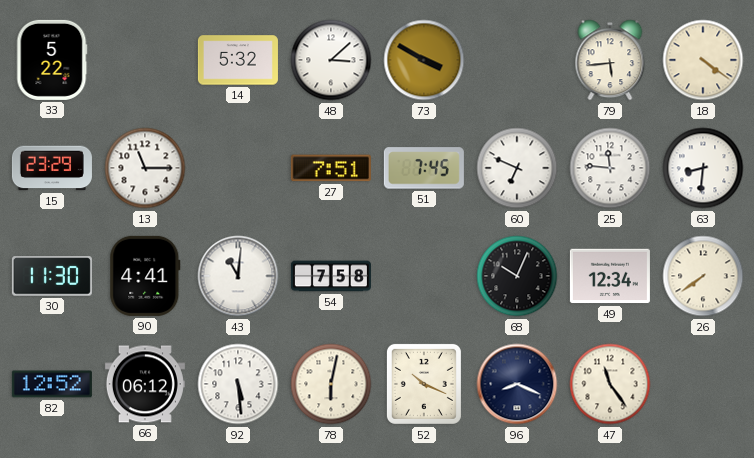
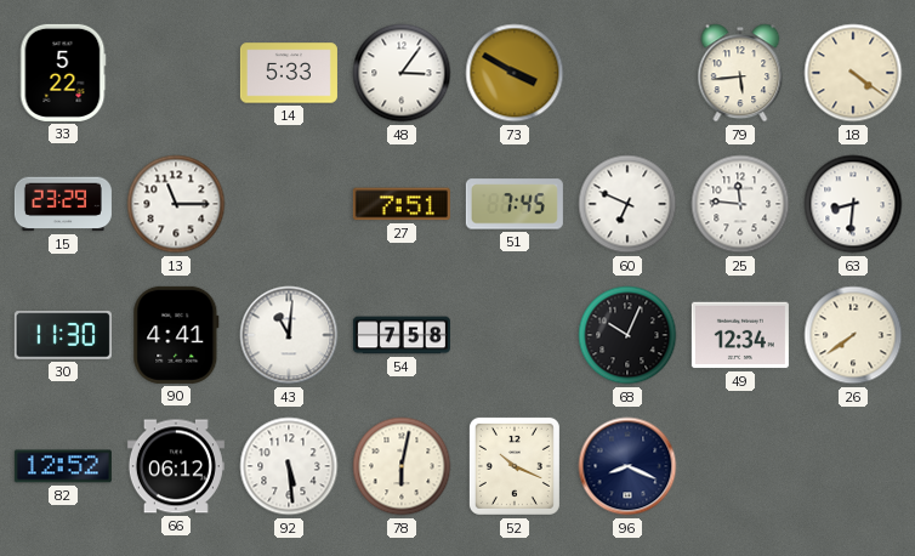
14: 5:32 -> 5:33
48: 3:08 -> 3:06
47: 11:24 -> none
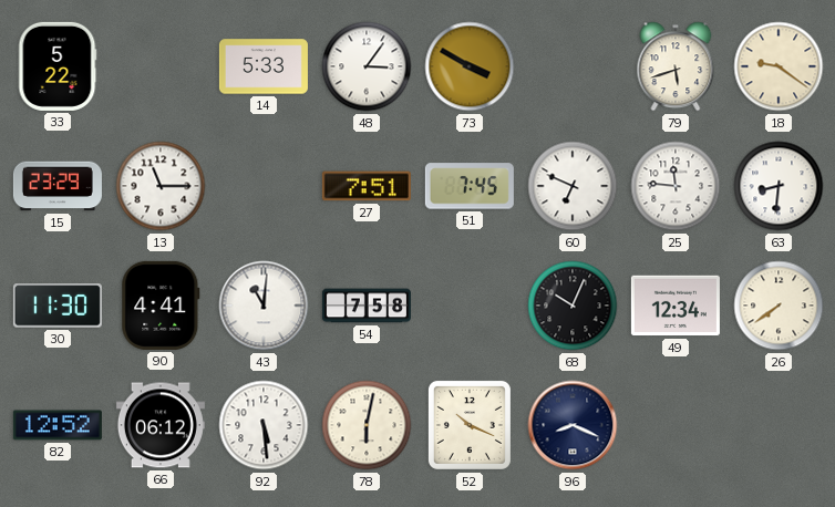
79: 5:44 -> 5:42
18: 4:21 -> 9:21
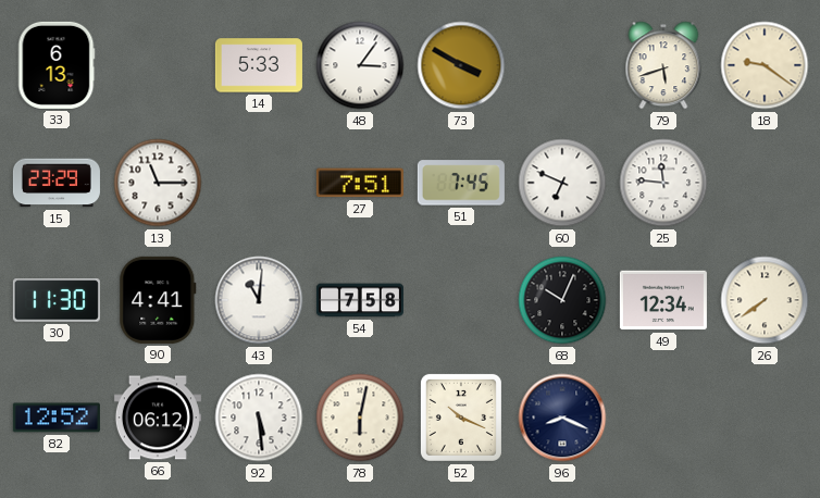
33: 5:22 -> 6:13
63: 8:31 -> none
